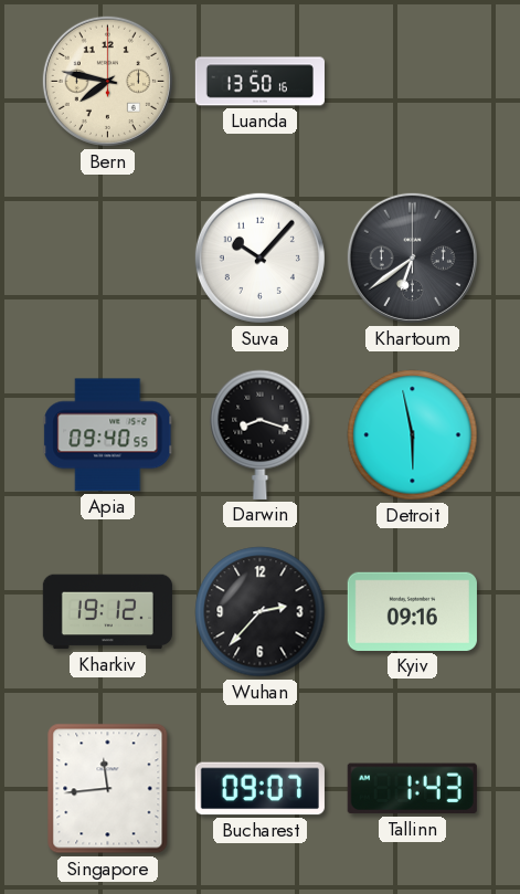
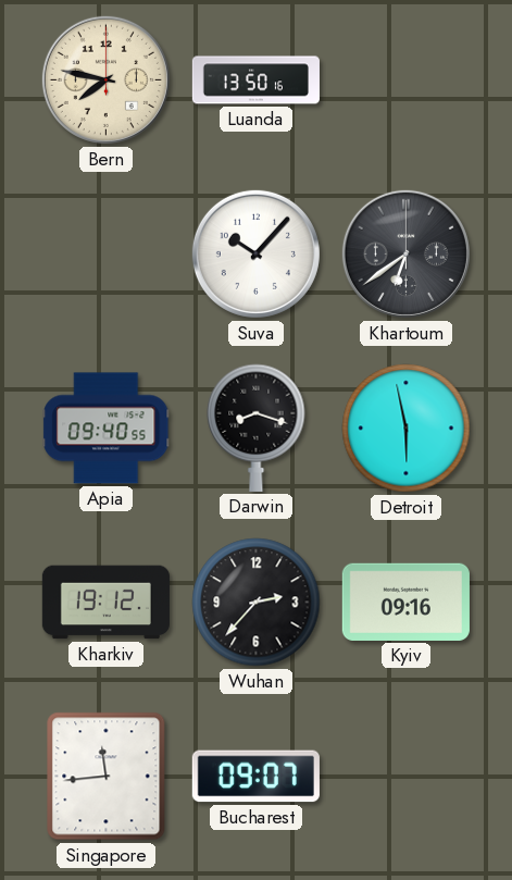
Tallinn: 1:43 -> none
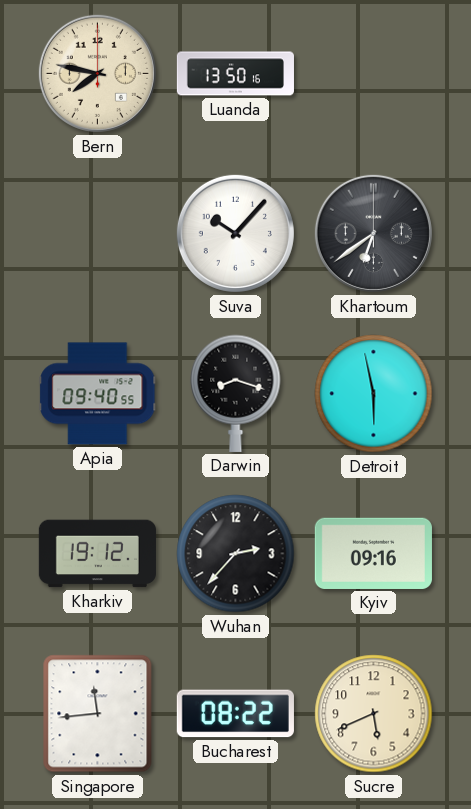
Bucharest: 09:07 -> 08:22
Sucre: none -> 5:41
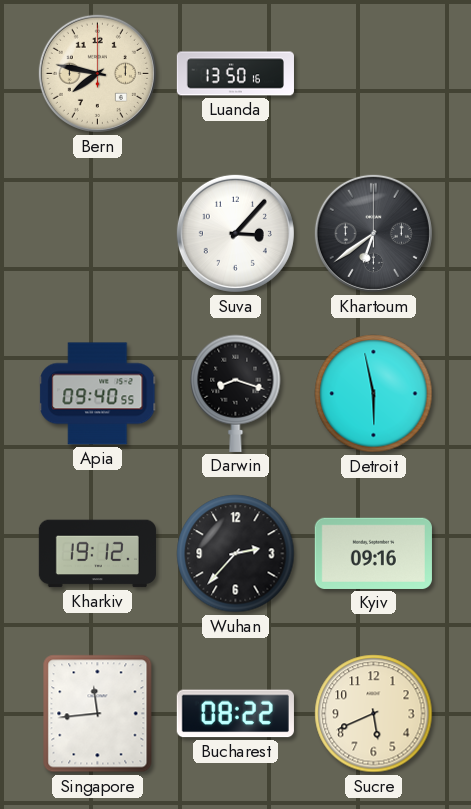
Suva: 10:07 -> 3:07
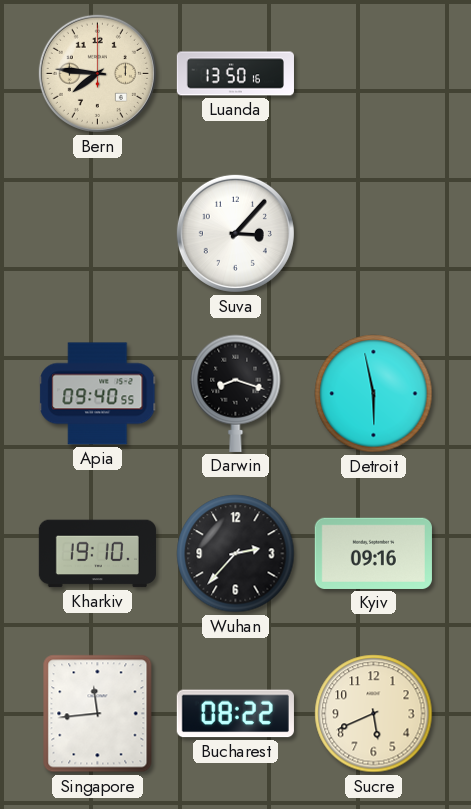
Bern: 7:47 -> 7:46
Khartoum: 6:39 -> none
Kharkiv: 19:12 -> 19:10
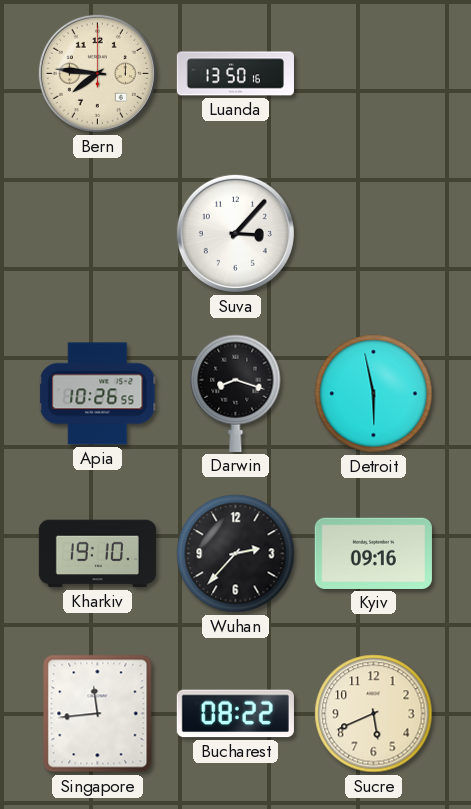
Apia: 09:40 -> 10:26
